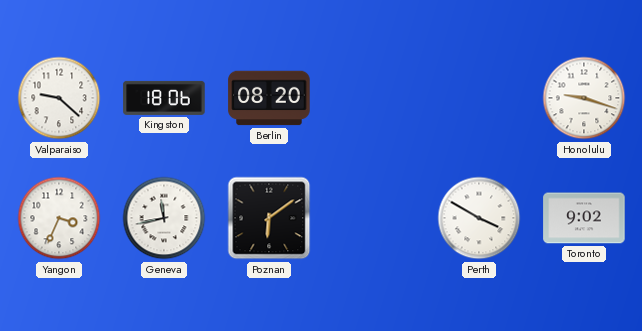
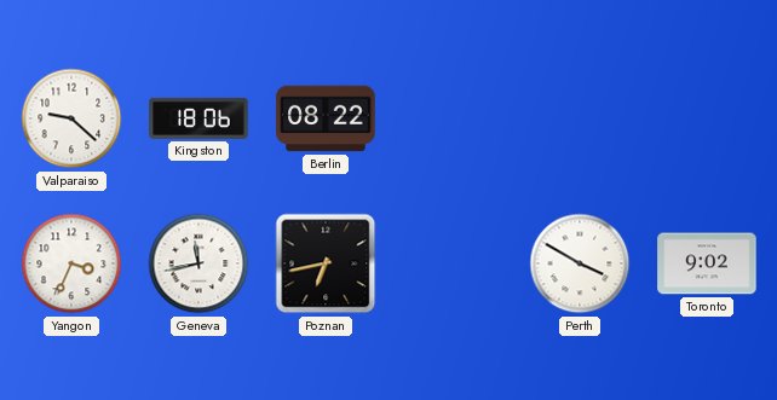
Berlin: 08:20 -> 08:22
Honolulu: 9:18 -> none
Poznan: 6:09 -> 6:43
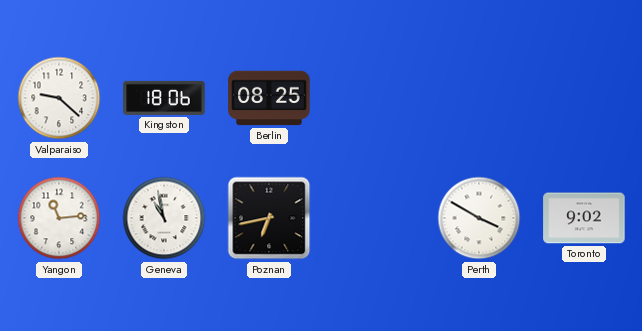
Berlin: 08:22 -> 08:25
Yangon: 3:34 -> 11:14
Geneva: 11:43 -> 10:58
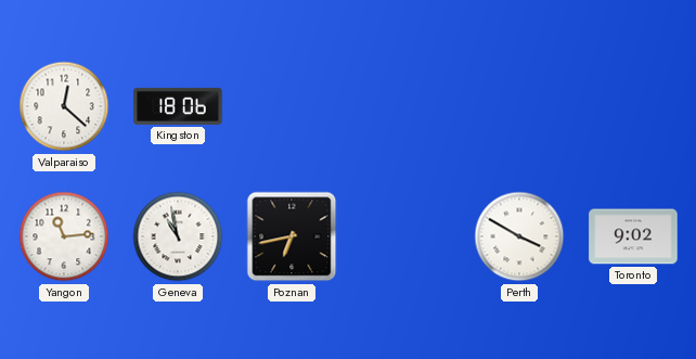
Valparaiso: 9:22 -> 12:22
Berlin: 08:25 -> none
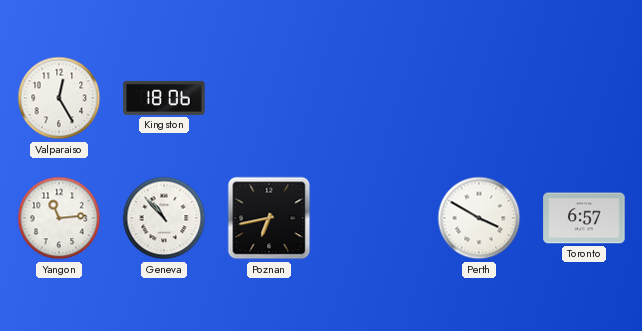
Valparaiso: 12:22 -> 12:25
Geneva: 10:58 -> 10:53
Toronto: 9:02 -> 6:57
